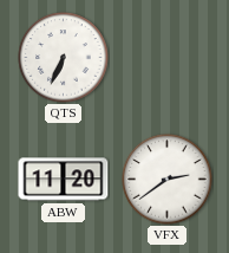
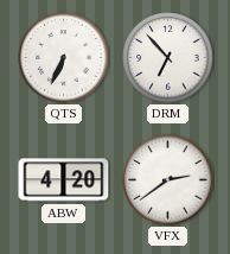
DRM: none -> 6:53
ABW: 11:20 -> 4:20
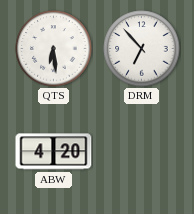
QTS: 6:34 -> 6:29
VFX: 2:39 -> none
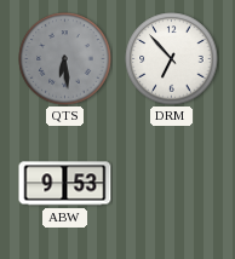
QTS dial: white -> grey
ABW: 4:20 -> 9:53
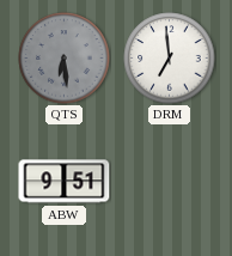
DRM: 6:53 -> 6:59
ABW: 9:53 -> 9:51
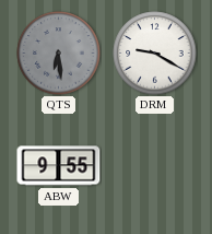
DRM: 6:59 -> 9:20
ABW: 9:51 -> 9:55
